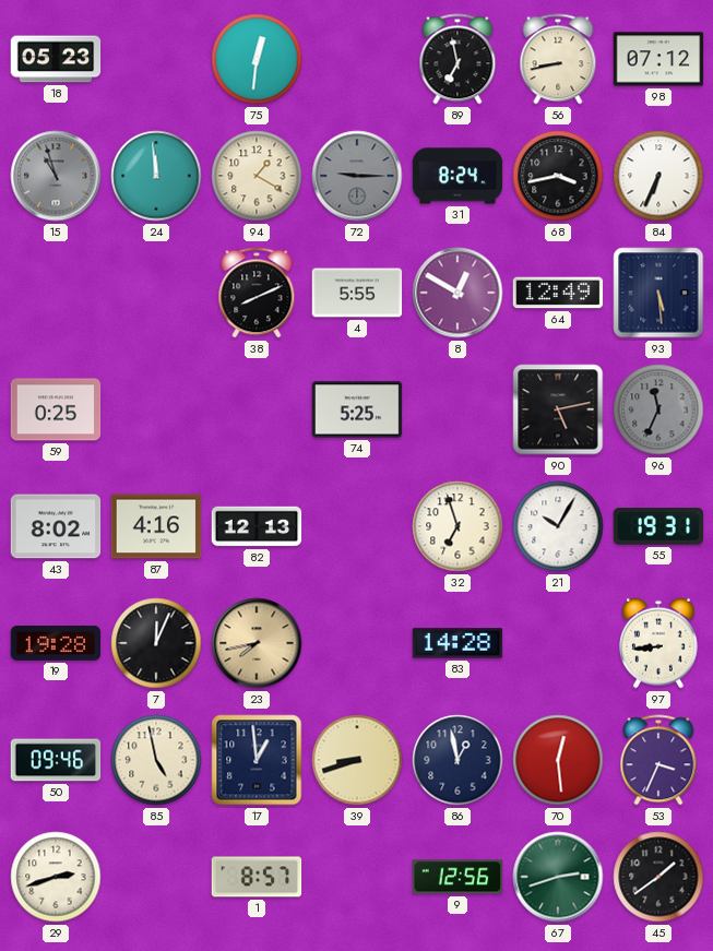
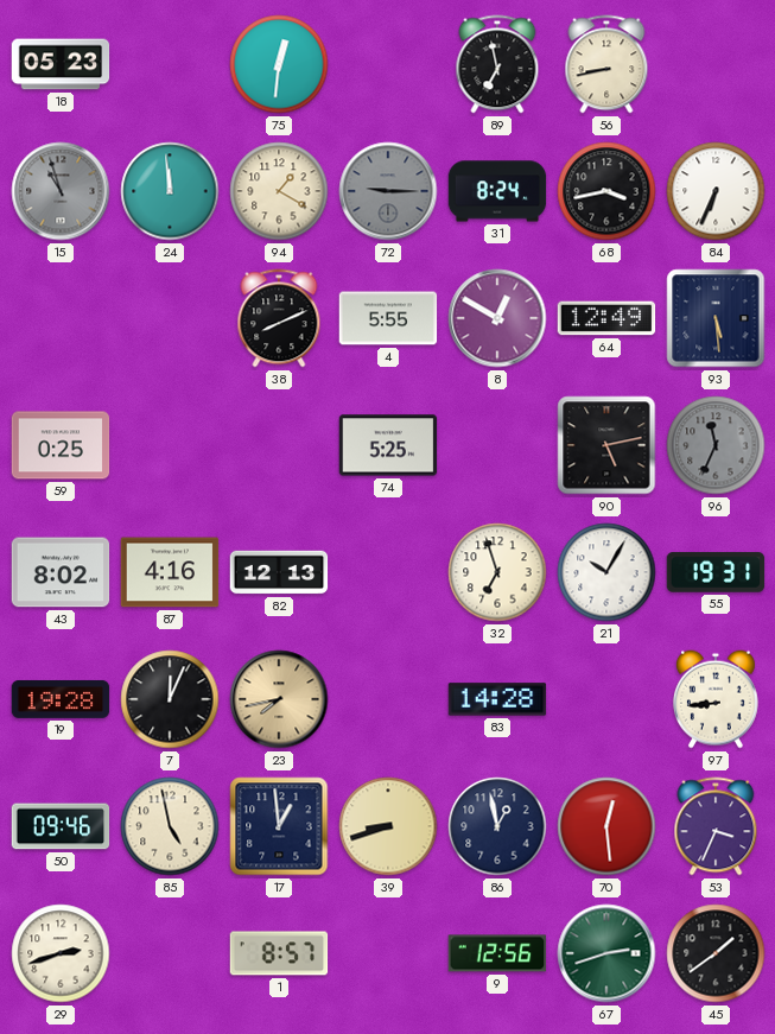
98: 07:12 -> none
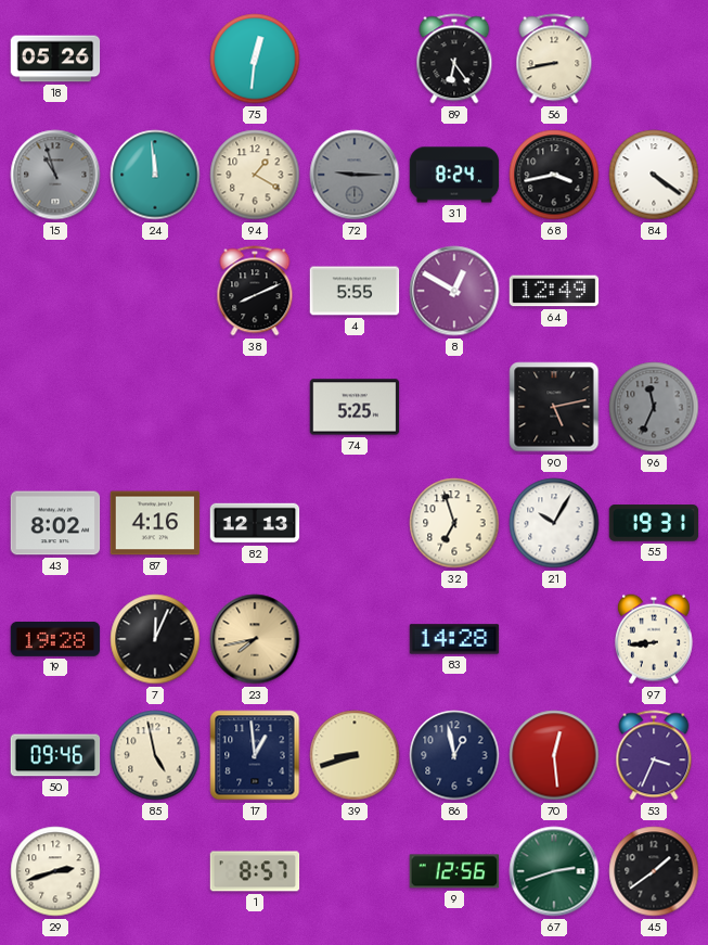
18: 05:23 -> 05:26
89: 6:58 -> 6:24
84: 6:34 -> 4:21
93: 5:29 -> none
59: 0:25 -> none
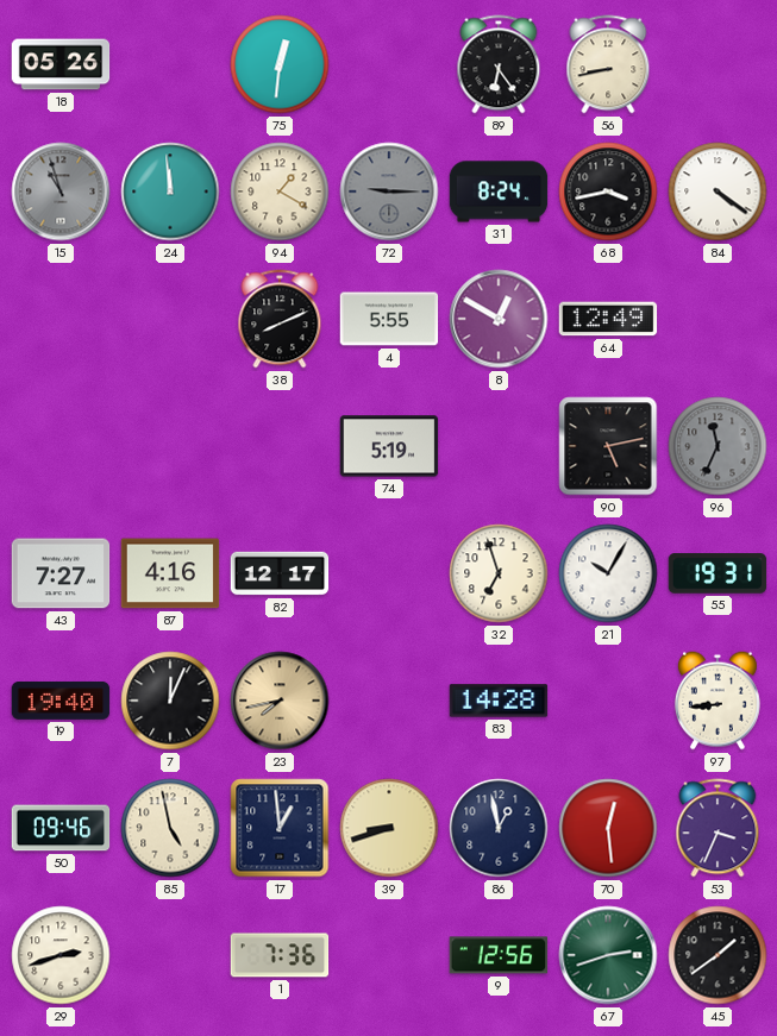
74: 5:25 -> 5:19
43: 8:02 -> 7:27
82: 12:13 -> 12:17
19: 19:28 -> 19:40
1: 8:57 -> 7:36
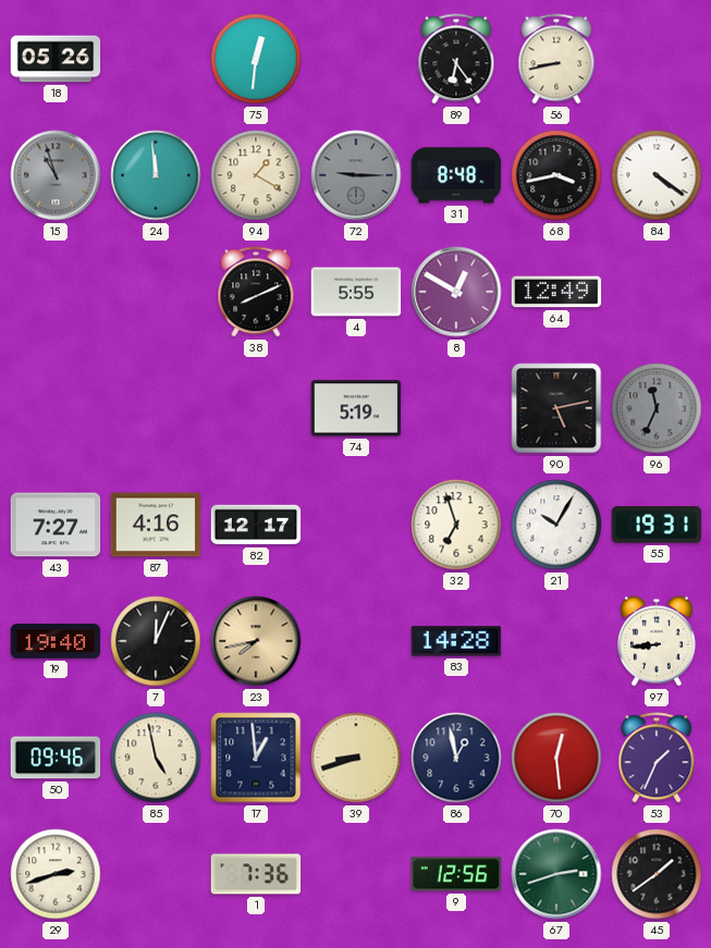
31: 8:24 -> 8:48
53: 3:34 -> 1:34
